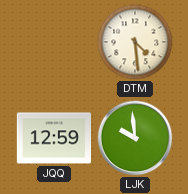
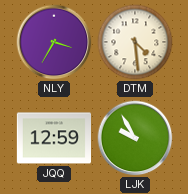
NLY: none -> 3:35
LJK: 9:59 -> 9:55
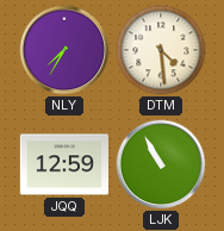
NLY: 3:35 -> 7:35
LJK: 9:55 -> 10:55
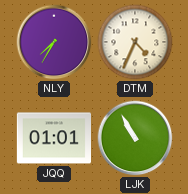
DTM: 4:29 -> 4:34
JQQ: 12:59 -> 01:01
